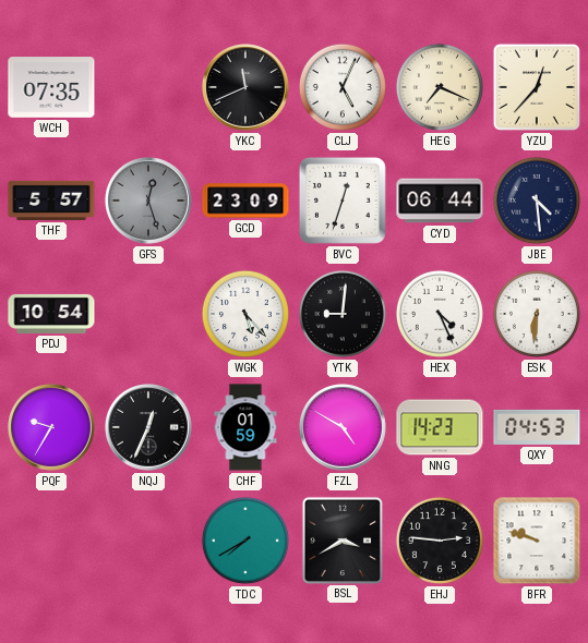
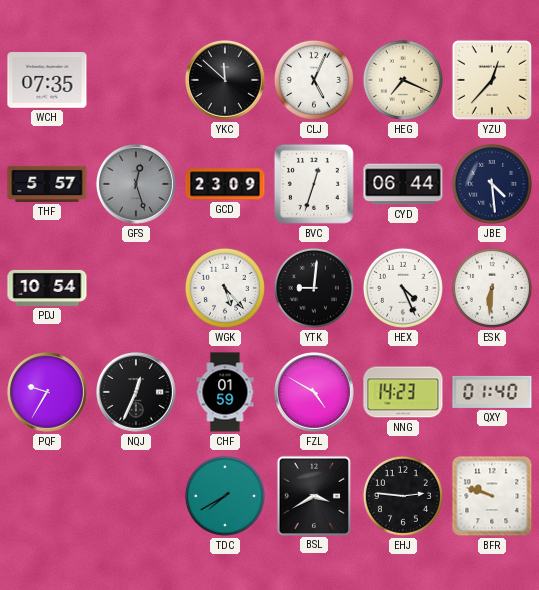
YKC: 11:41 -> 11:52
QXY: 04:53 -> 01:40
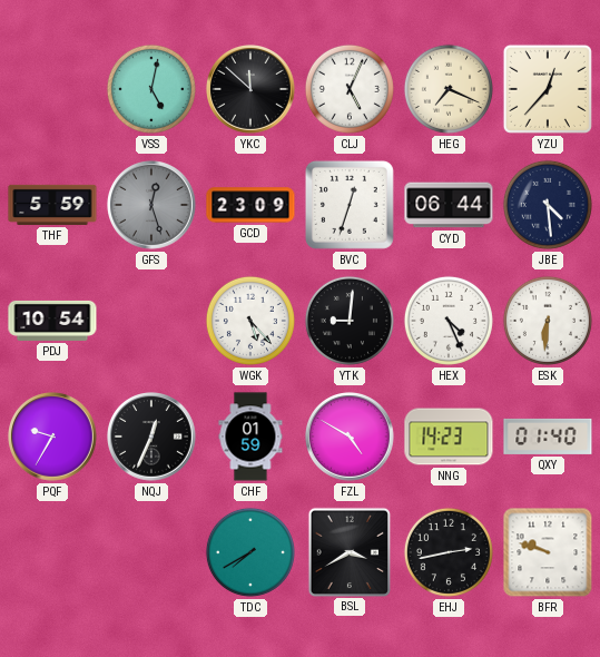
WCH: 07:35 -> none
VSS: none -> 5:02
THF: 5:57 -> 5:59
EHJ: 2:46 -> 2:43
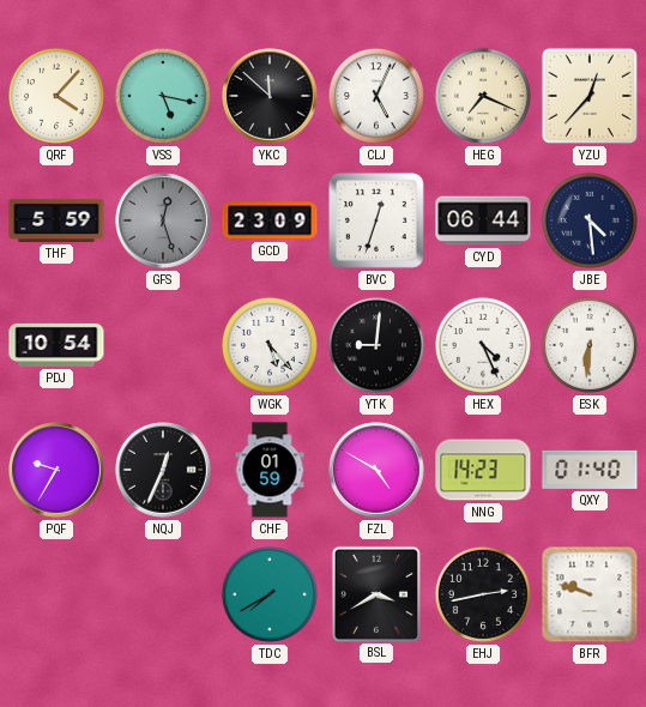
QRF: none -> 4:07
VSS: 5:02 -> 5:17
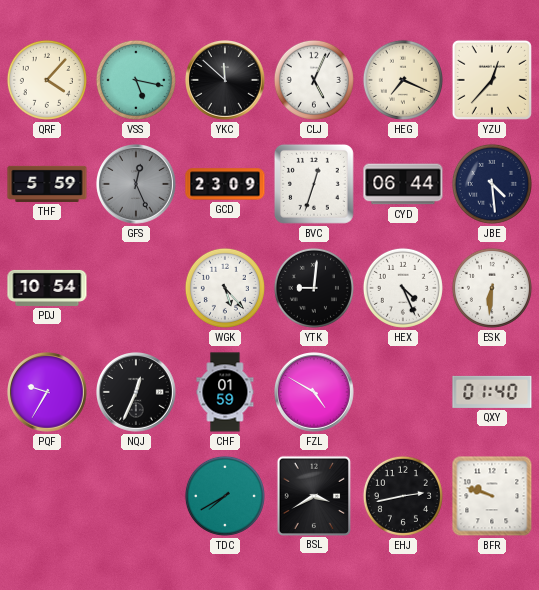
GFS: 12:27 -> 12:26
NNG: 14:23 -> none
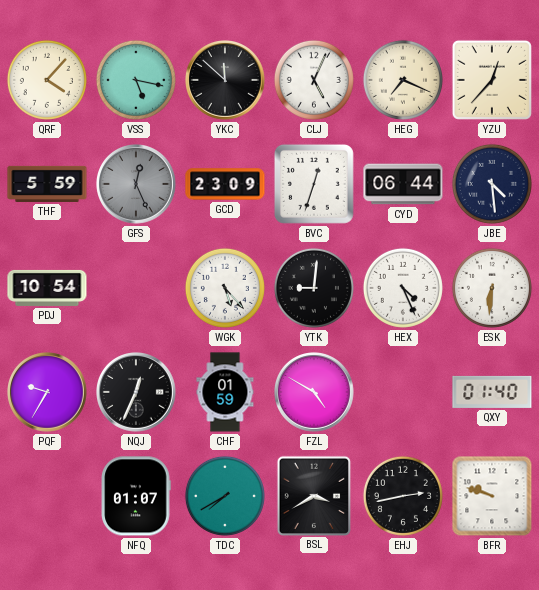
NFQ: none -> 01:07
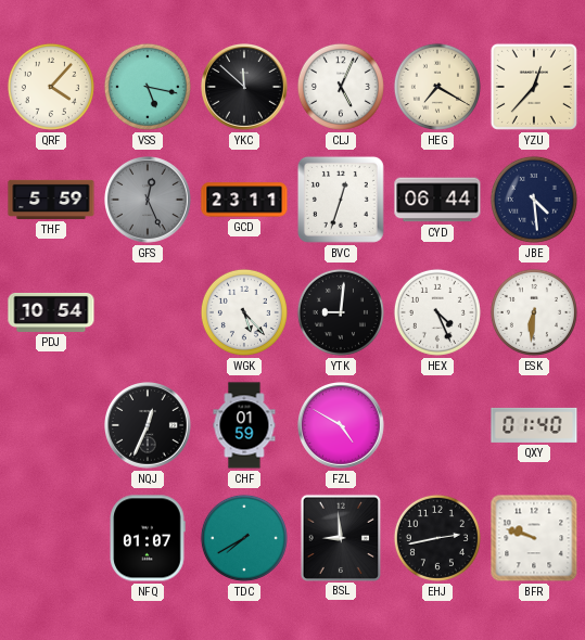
HEG: 7:19 -> 7:20
GCD: 23:09 -> 23:11
PQF: 9:35 -> none
BSL: 3:40 -> 8:59
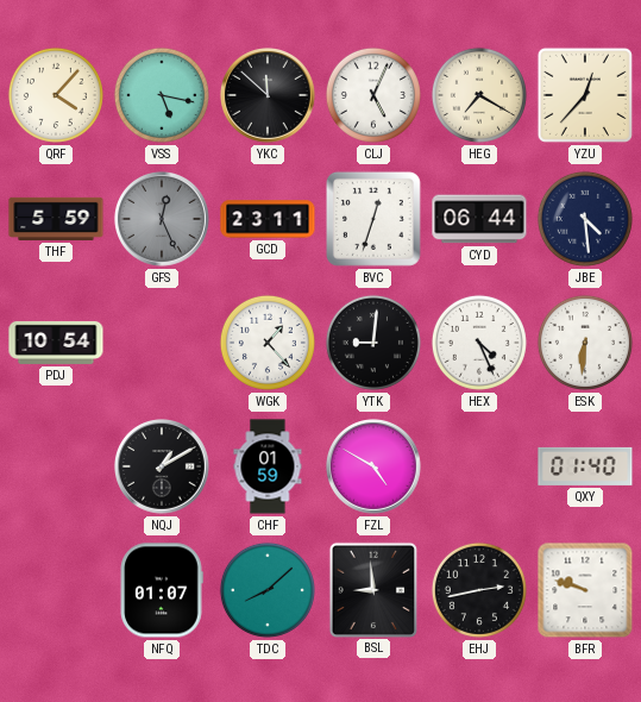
WGK: 5:23 -> 1:23
NQJ: 12:34 -> 1:10
TDC: 7:40 -> 8:08
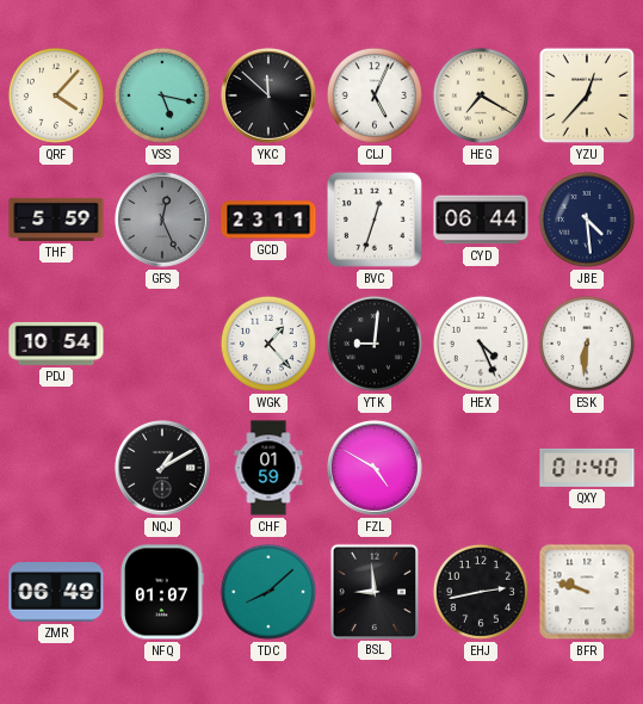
ZMR: none -> 06:49
